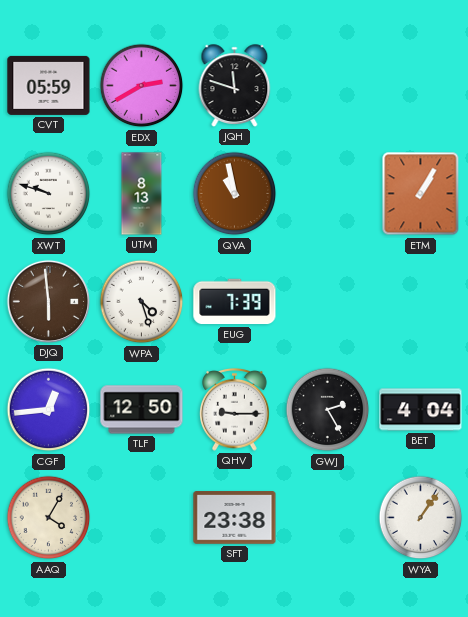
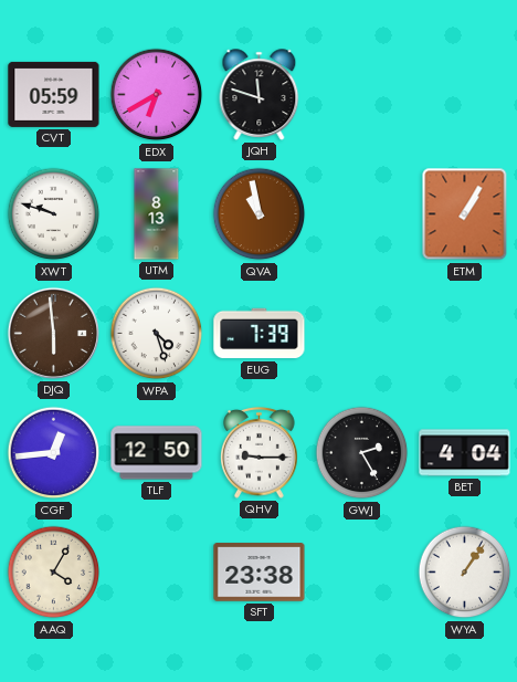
EDX: 2:40 -> 6:40
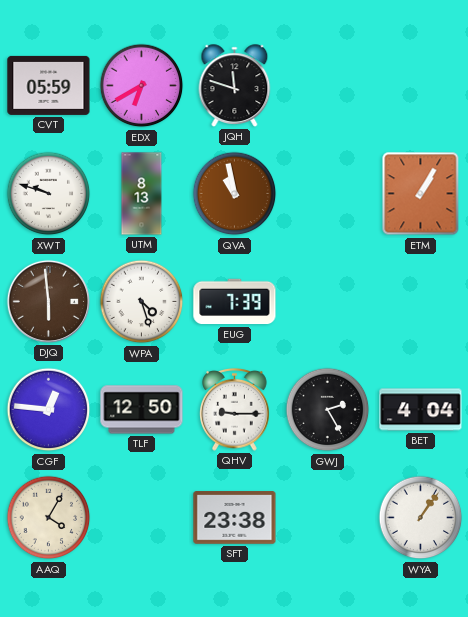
CGF: 12:44 -> 12:46
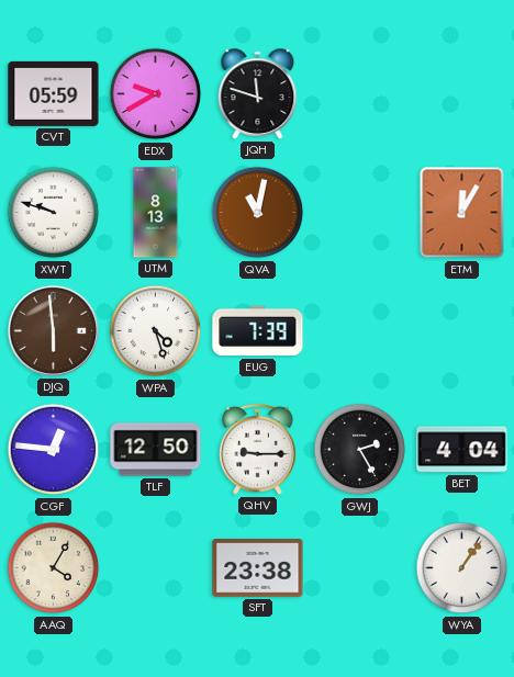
EDX: 6:40 -> 9:40
QVA: 10:58 -> 11:02
ETM: 1:05 -> 12:05
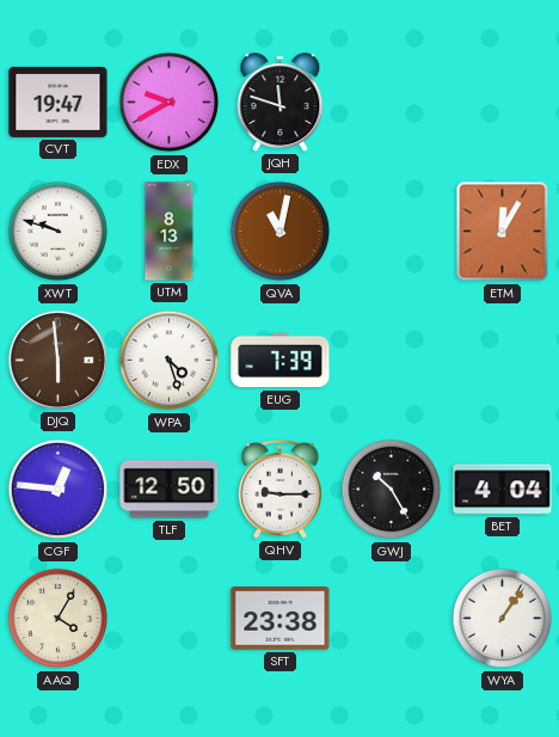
CVT: 05:59 -> 19:47
GWJ: 2:25 -> 10:25
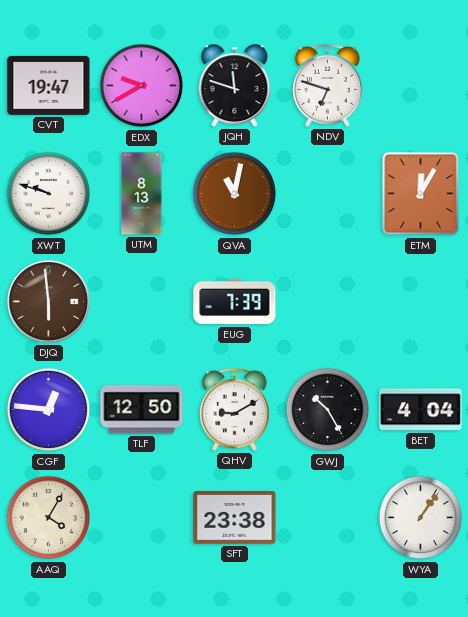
NDV: none -> 6:48
WPA: 4:27 -> none
QHV: 9:15 -> 9:10
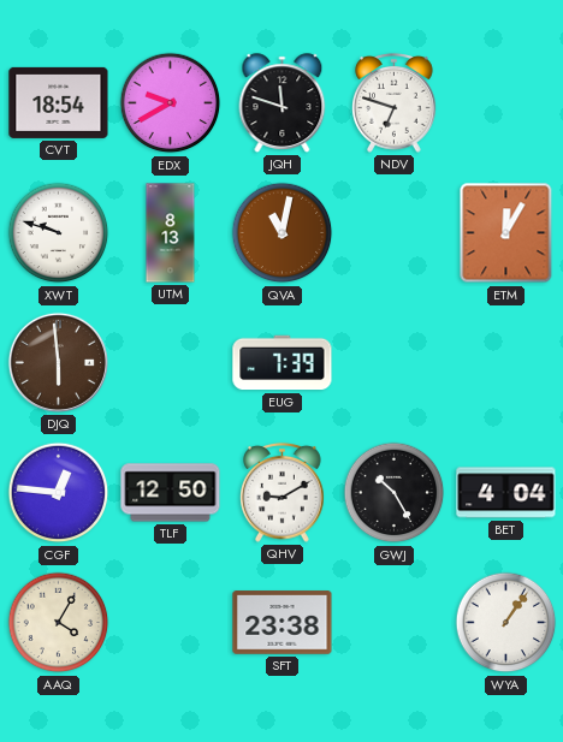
CVT: 19:47 -> 18:54
